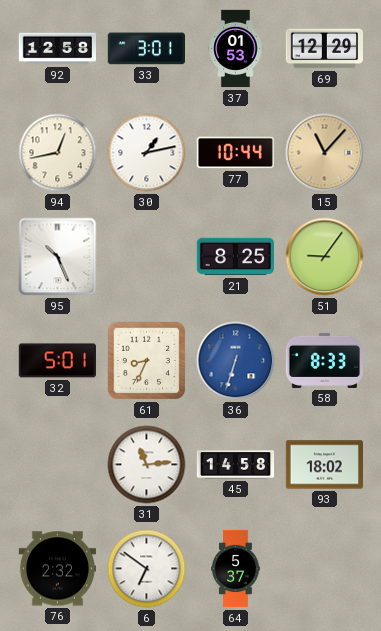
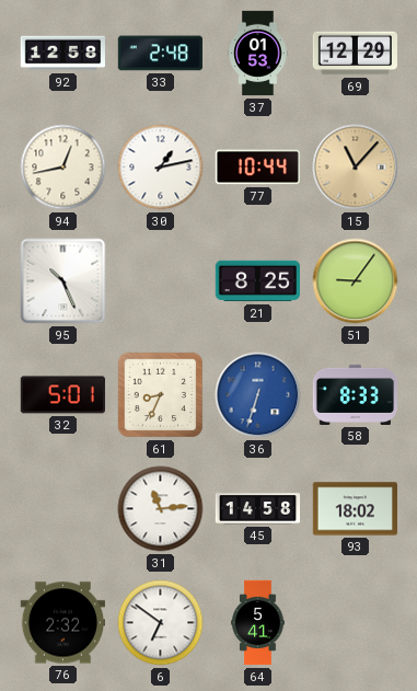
33: 3:01 -> 2:48
64: 5:37 -> 5:41
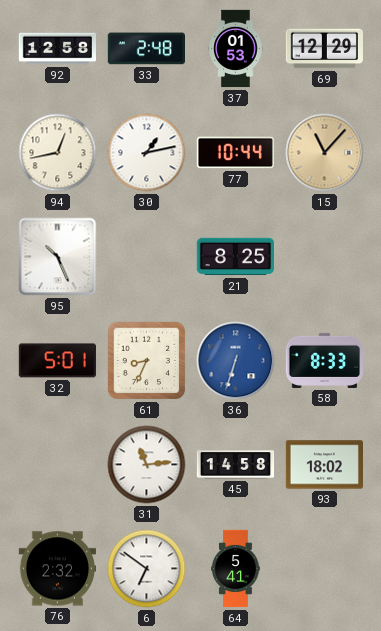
51: 9:06 -> none
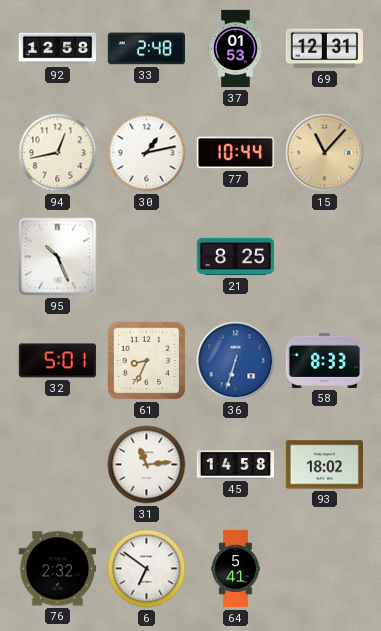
69: 12:29 -> 12:31
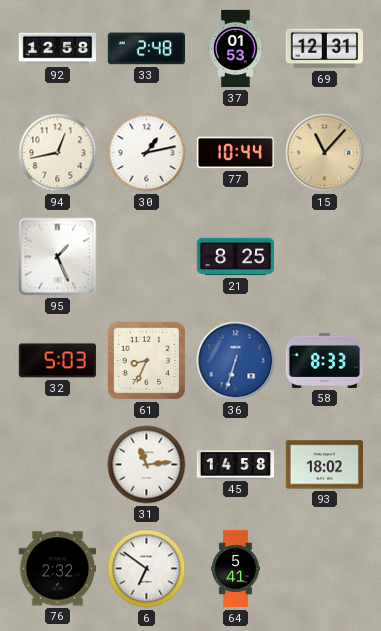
95: 10:26 -> 1:26
32: 5:01 -> 5:03
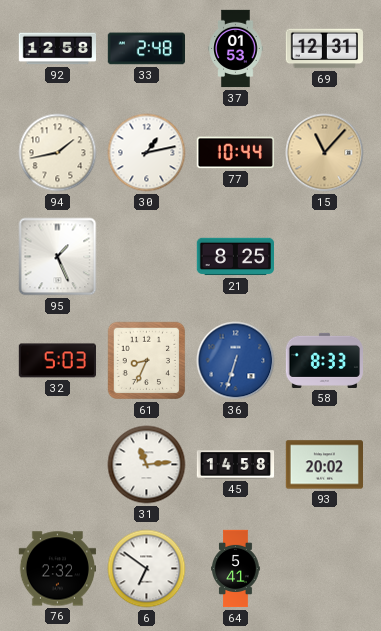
94: 12:43 -> 1:43
93: 18:02 -> 20:02
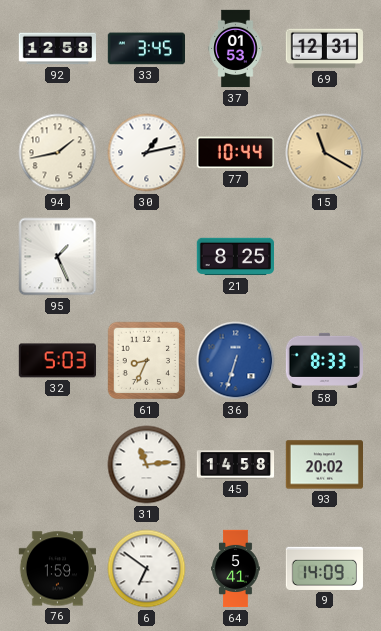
33: 2:48 -> 3:45
15: 11:07 -> 11:20
76: 2:32 -> 1:59
9: none -> 14:09
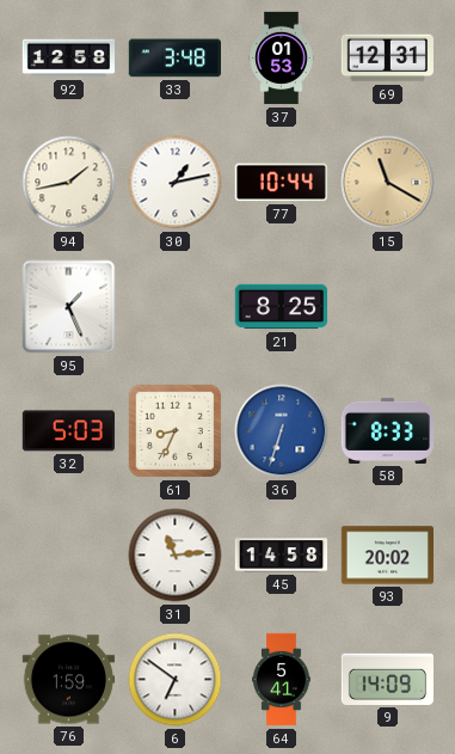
33: 3:45 -> 3:48
